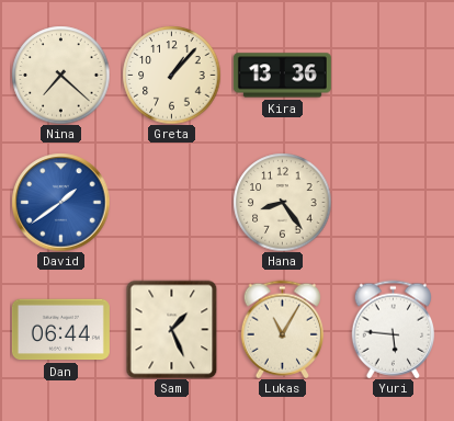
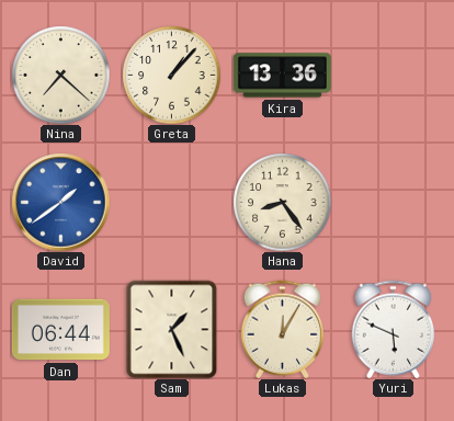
Lukas: 11:05 -> 12:05
Yuri: 5:46 -> 5:49
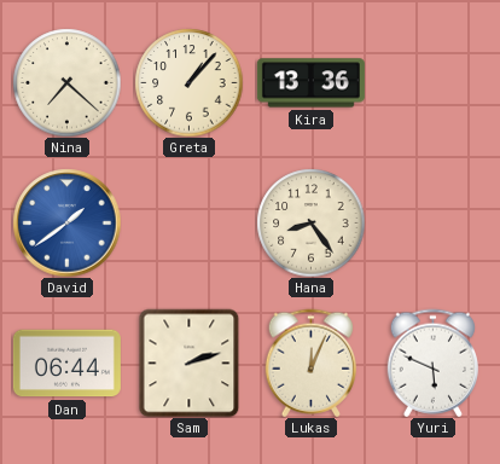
Sam: 1:26 -> 2:12
Lukas: 12:05 -> 12:04
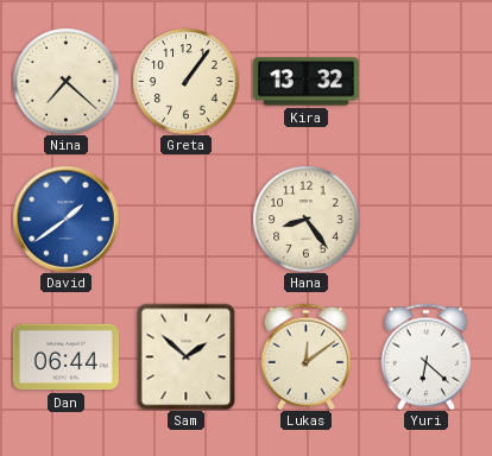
Greta: 1:07 -> 1:06
Kira: 13:36 -> 13:32
Sam: 2:12 -> 1:52
Lukas: 12:04 -> 12:09
Yuri: 5:49 -> 6:22
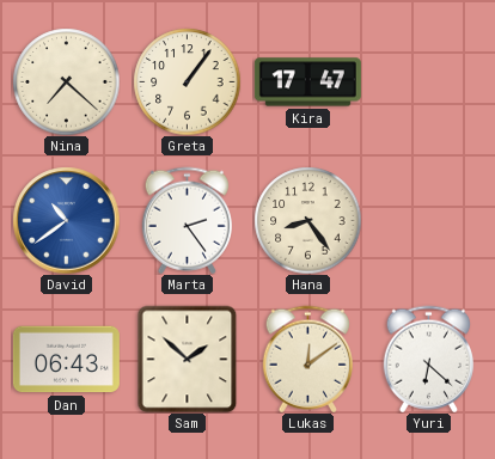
Kira: 13:32 -> 17:47
David: 1:39 -> 10:39
Marta: none -> 2:24
Dan: 06:44 -> 06:43
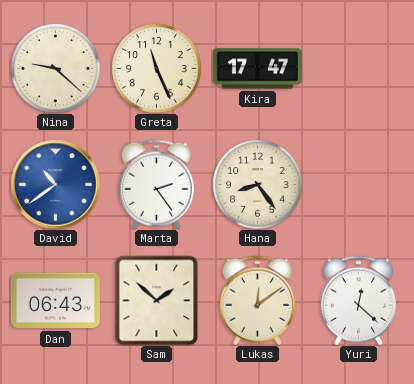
Nina: 7:22 -> 9:22
Greta: 1:06 -> 11:26
Yuri: 6:22 -> 12:22
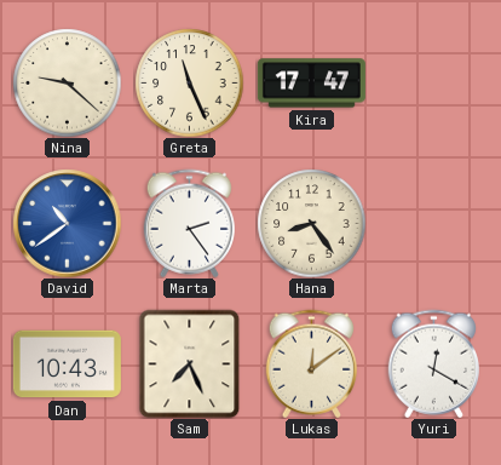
Dan: 06:43 -> 10:43
Sam: 1:52 -> 7:26
Yuri: 12:22 -> 12:20
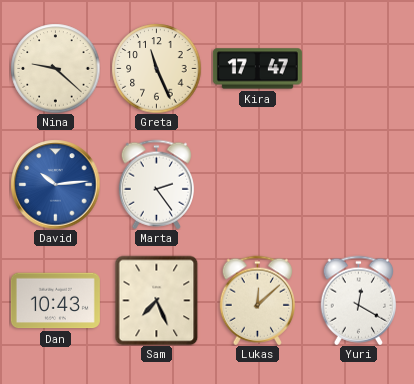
David: 10:39 -> 10:14
Hana: 8:24 -> none
Lukas: 12:09 -> 12:08
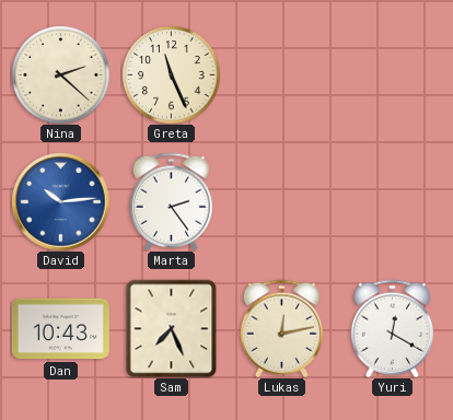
Nina: 9:22 -> 2:22
Kira: 17:47 -> none
Lukas: 12:08 -> 12:13
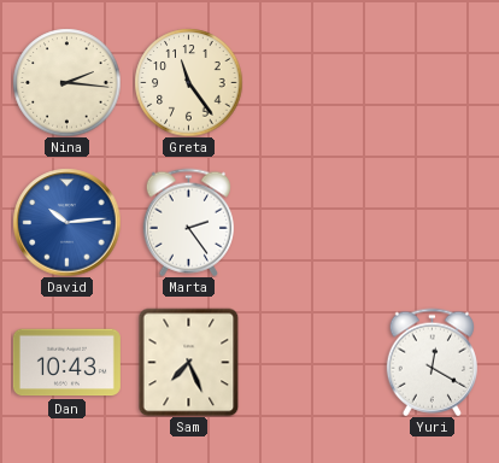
Nina: 2:22 -> 2:16
Greta: 11:26 -> 11:24
Lukas: 12:13 -> none
